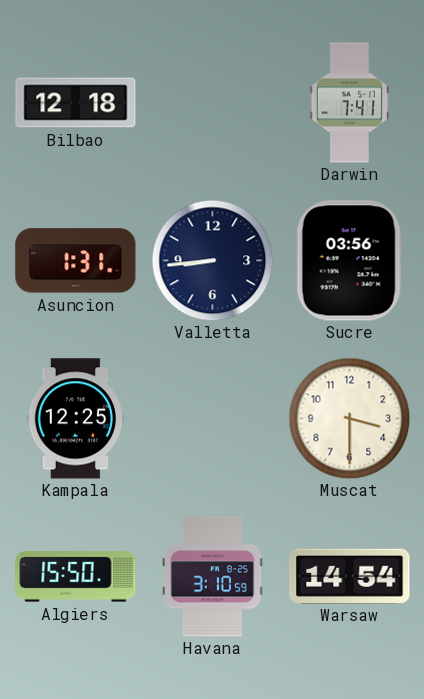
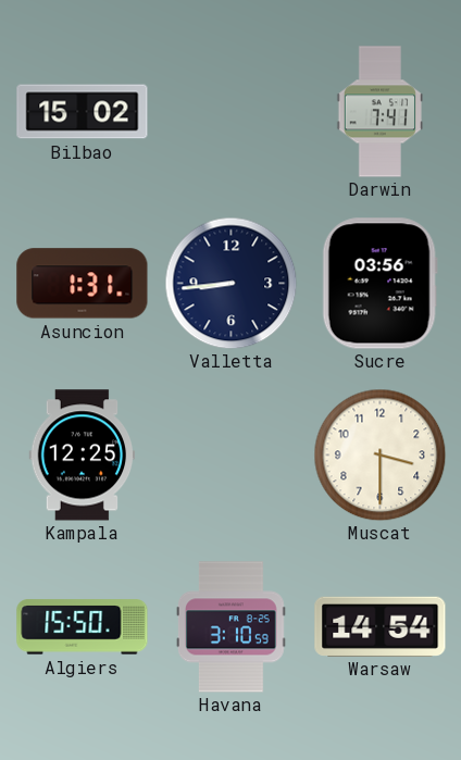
Bilbao: 12:18 -> 15:02
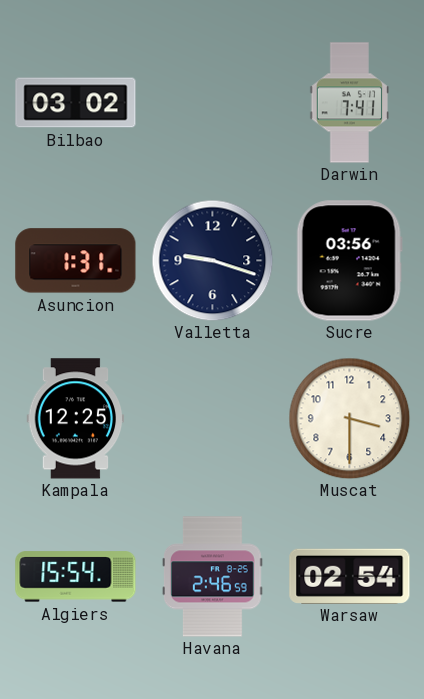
Bilbao: 15:02 -> 03:02
Valletta: 8:44 -> 9:18
Algiers: 15:50 -> 15:54
Havana: 3:10 -> 2:46
Warsaw: 14:54 -> 02:54
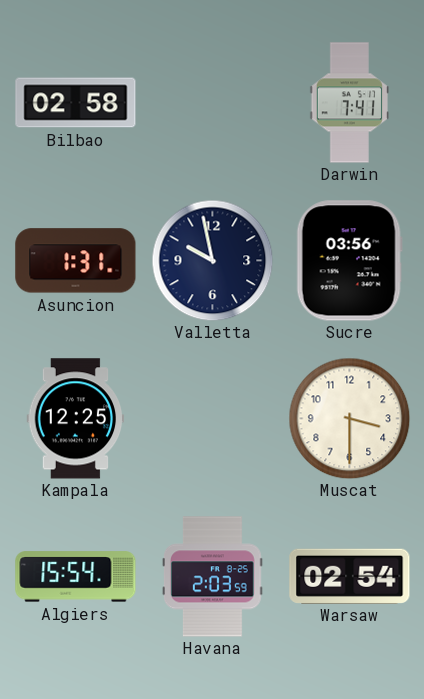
Bilbao: 03:02 -> 02:58
Valletta: 9:18 -> 9:58
Havana: 2:46 -> 2:03
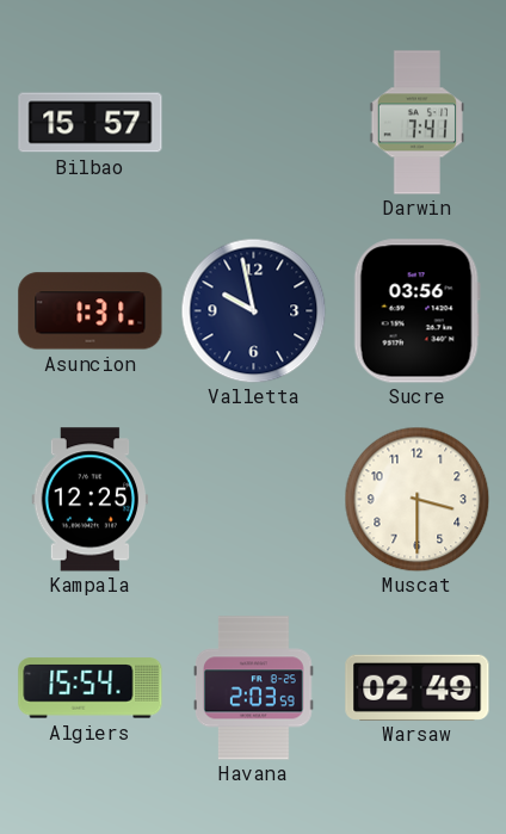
Bilbao: 02:58 -> 15:57
Warsaw: 02:54 -> 02:49
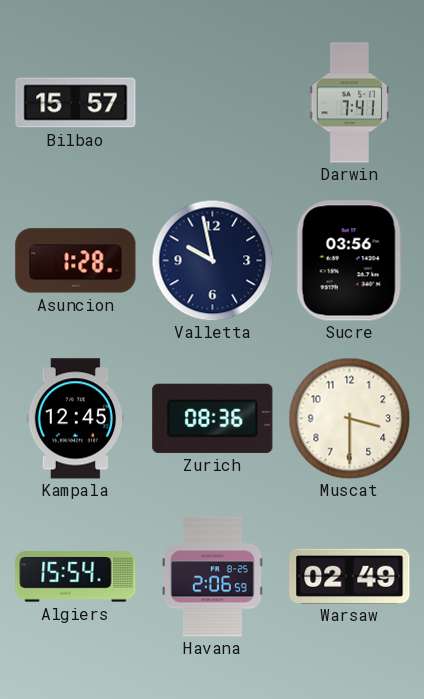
Asuncion: 1:31 -> 1:28
Kampala: 12:25 -> 12:45
Zurich: none -> 08:36
Havana: 2:03 -> 2:06
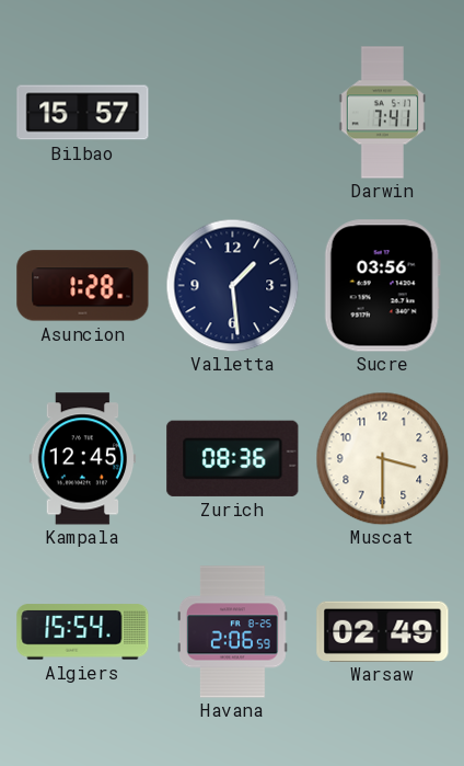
Valletta: 9:58 -> 1:29
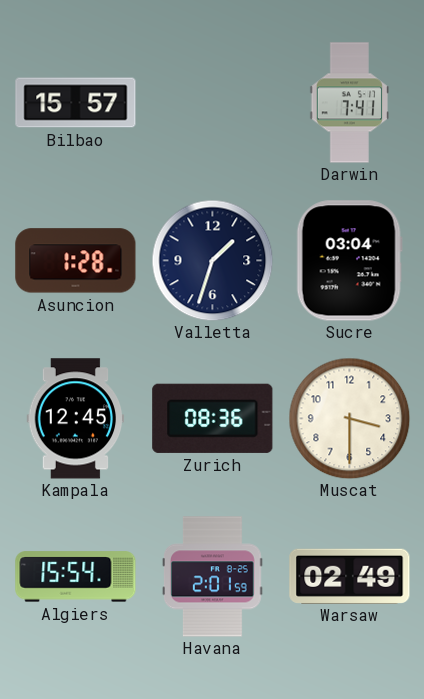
Valletta: 1:29 -> 1:33
Sucre: 03:56 -> 03:04
Havana: 2:06 -> 2:01
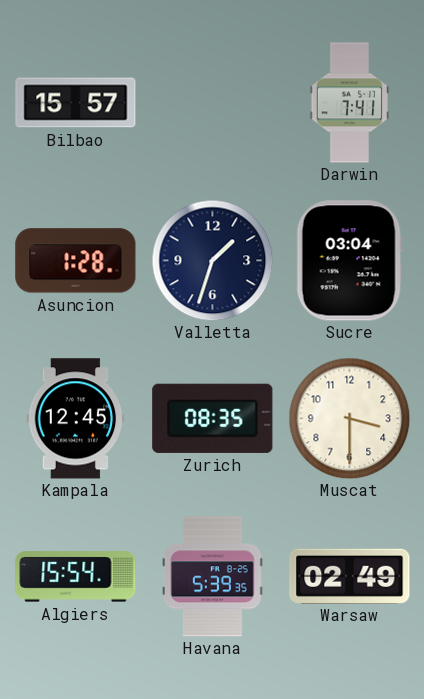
Zurich: 08:36 -> 08:35
Havana: 2:01 -> 5:39
